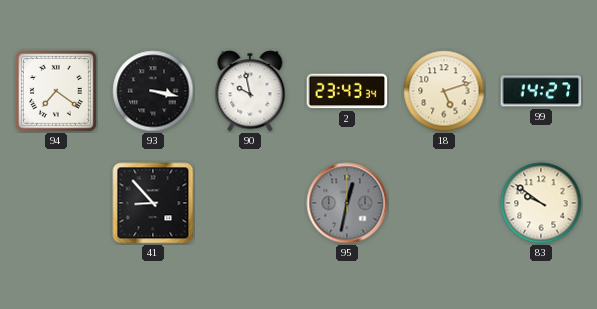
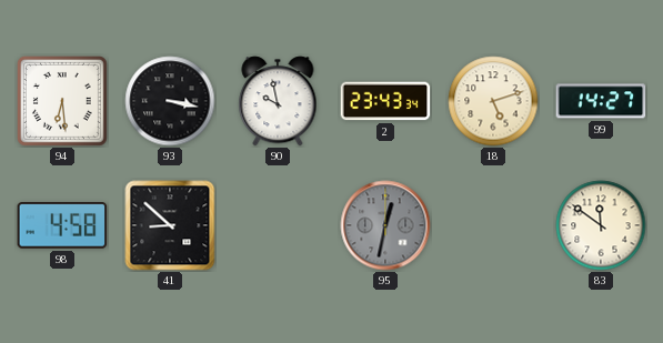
94: 7:21 -> 6:29
98: none -> 4:58
41: 8:53 -> 8:52
83: 9:51 -> 11:51
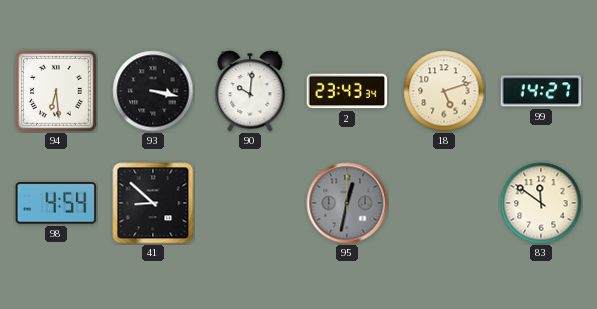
90: 9:58 -> 10:01
98: 4:58 -> 4:54
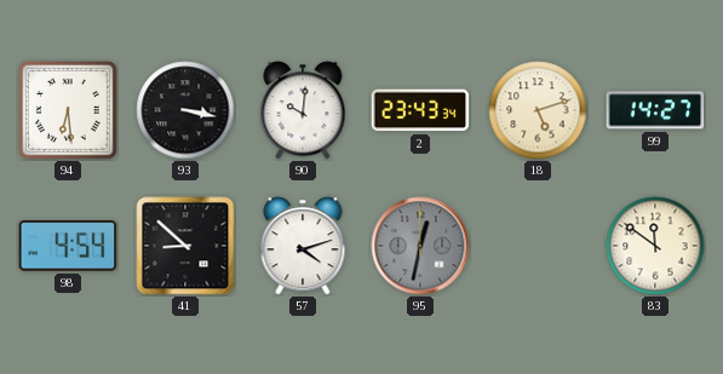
57: none -> 4:12
